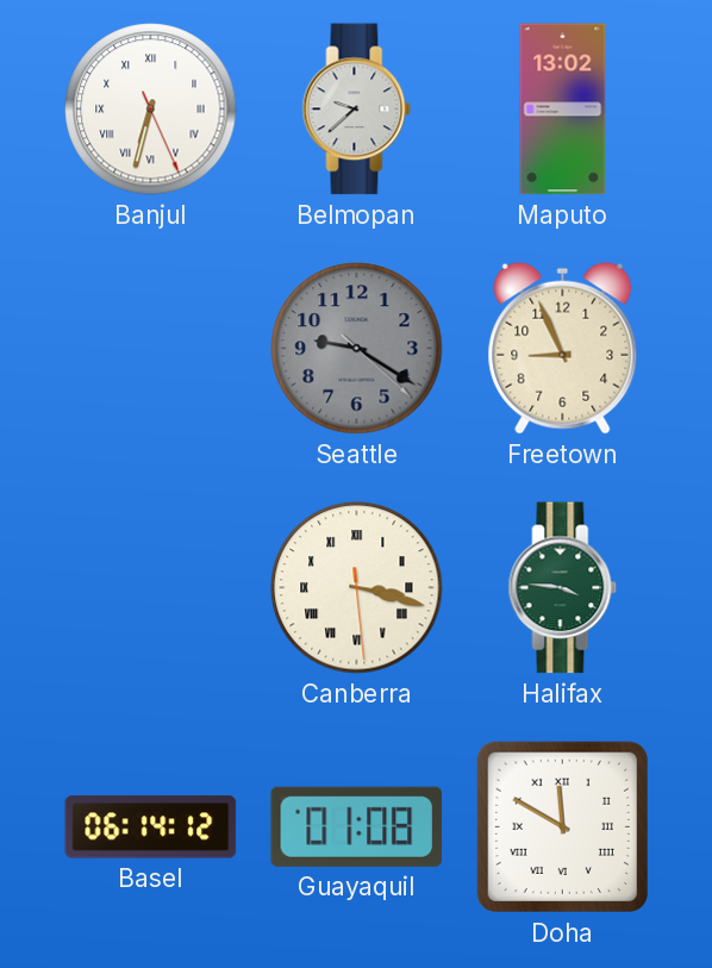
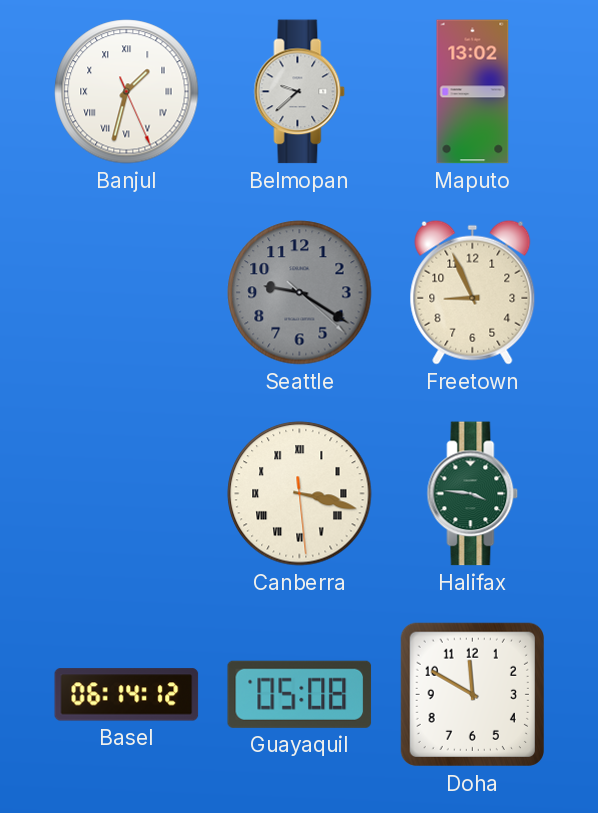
Banjul: 6:32 -> 1:32
Guayaquil: 01:08 -> 05:08
Doha numerals: Roman -> Arabic
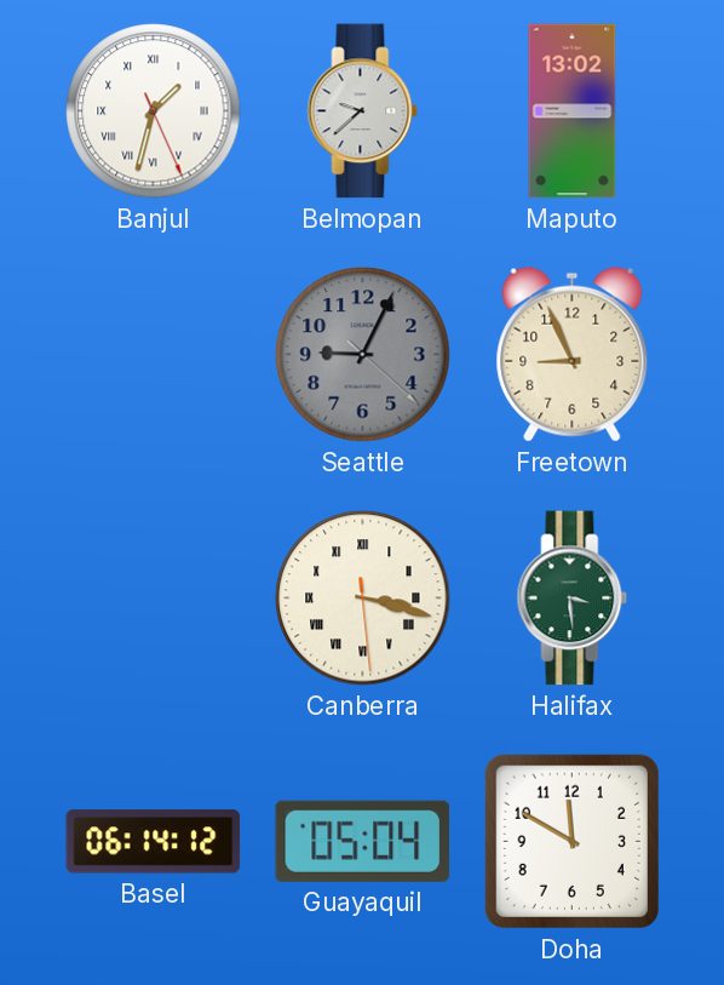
Seattle: 9:20 -> 9:04
Halifax: 3:46 -> 3:29
Guayaquil: 05:08 -> 05:04
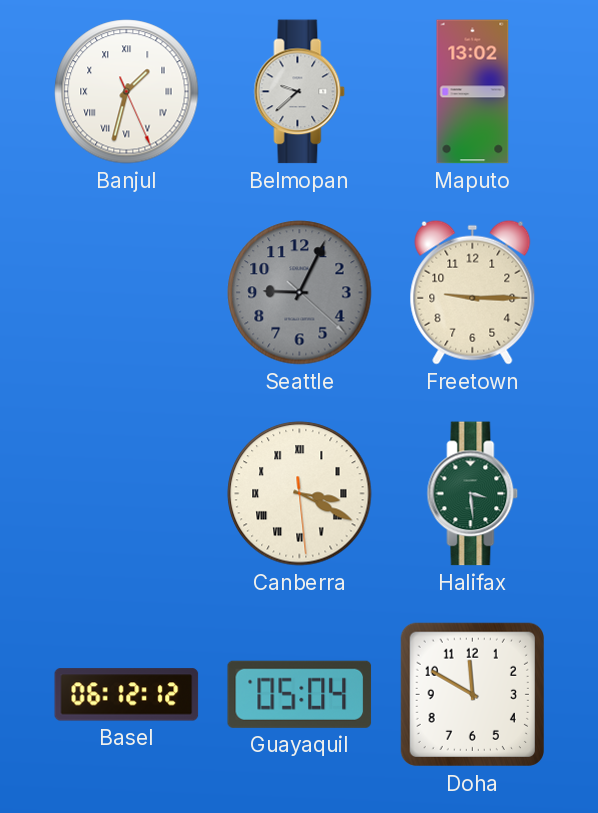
Freetown: 8:56 -> 9:15
Canberra: 3:17 -> 3:19
Basel: 06:14 -> 06:12
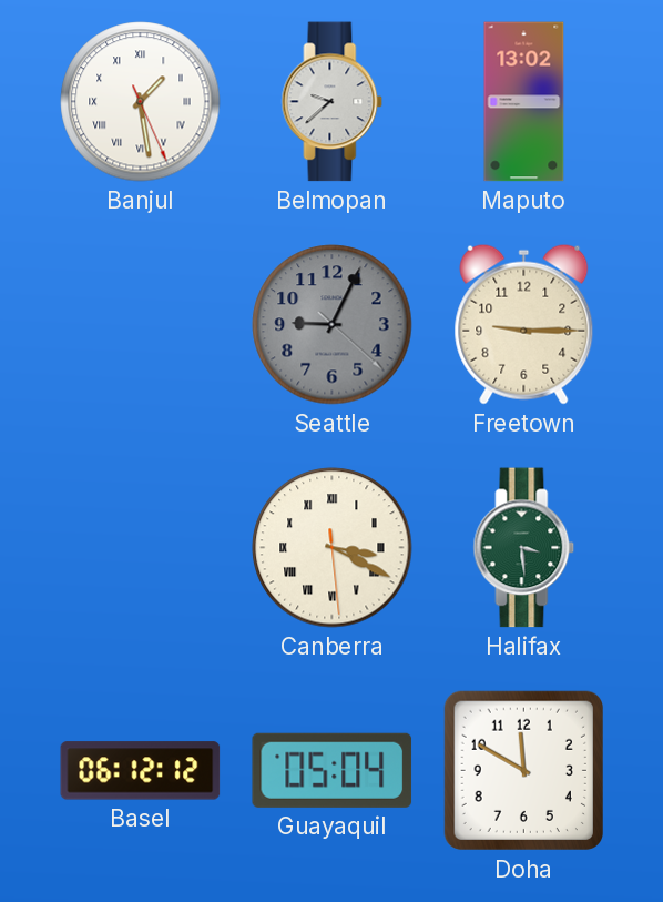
Banjul: 1:32 -> 1:28
